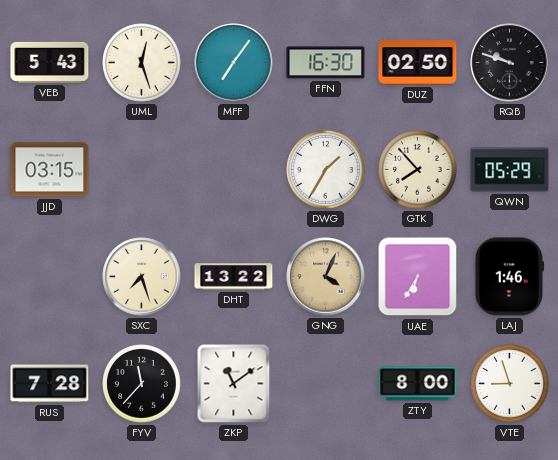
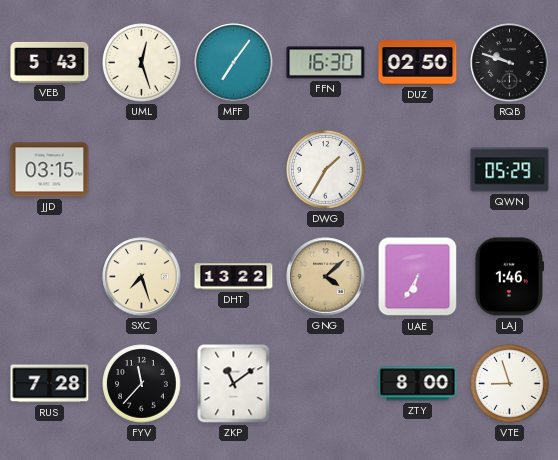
GTK: 7:53 -> none
GNG: 4:04 -> 4:08
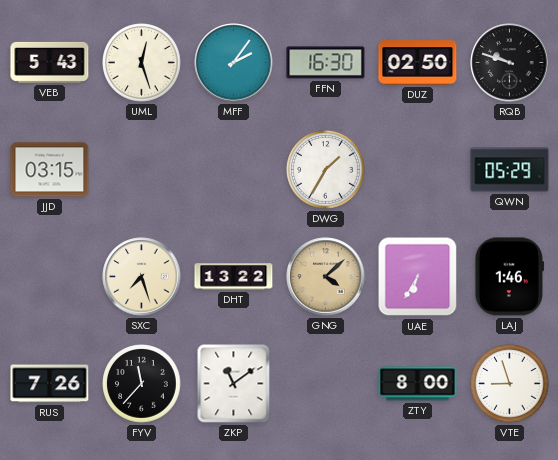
MFF: 7:06 -> 2:06
RUS: 7:28 -> 7:26
